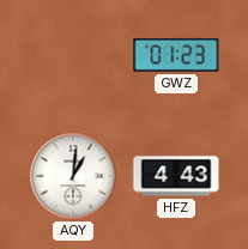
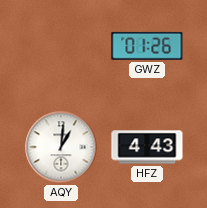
GWZ: 01:23 -> 01:26
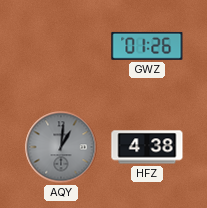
AQY dial: white -> grey
HFZ: 4:43 -> 4:38
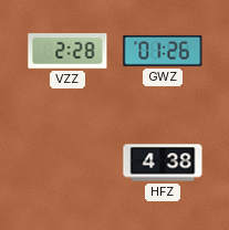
VZZ: none -> 2:28
AQY: 1:01 -> none
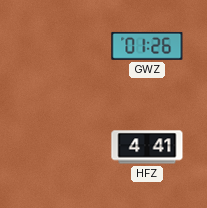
VZZ: 2:28 -> none
HFZ: 4:38 -> 4:41
